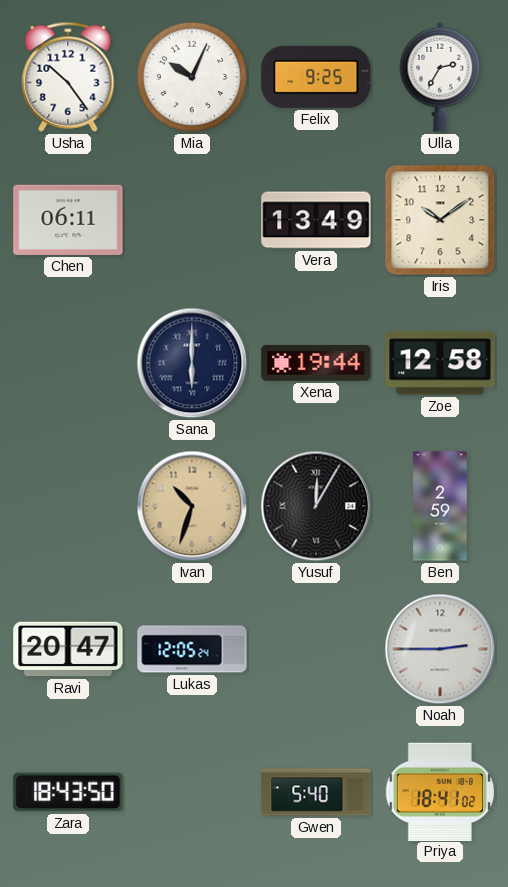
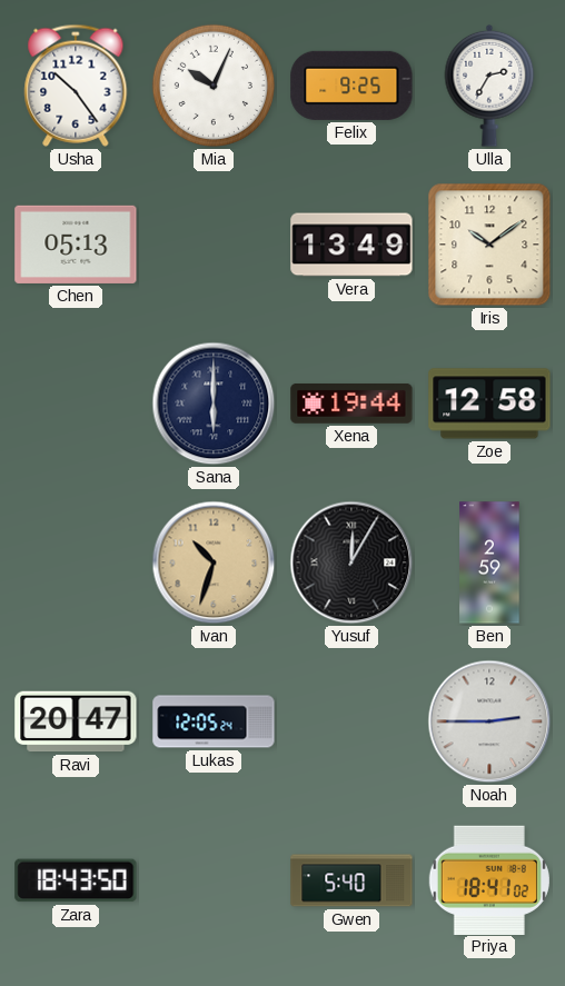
Chen: 06:11 -> 05:13
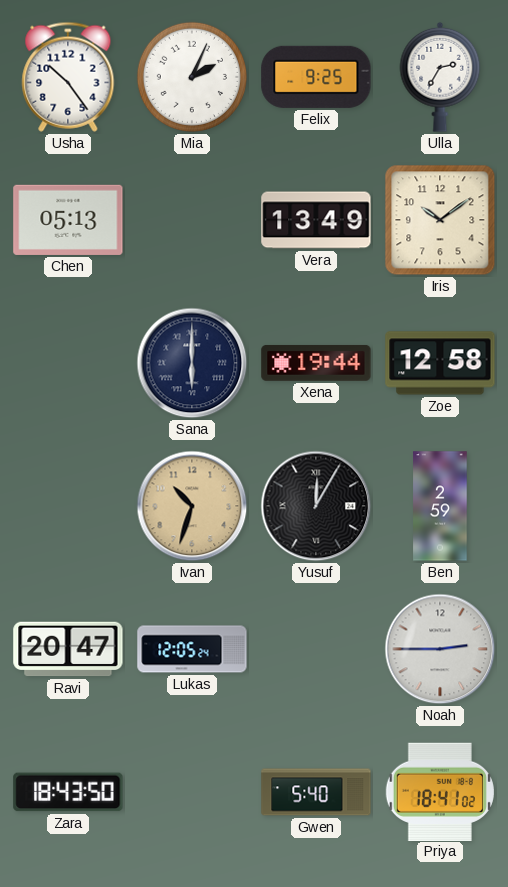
Mia: 10:04 -> 2:04
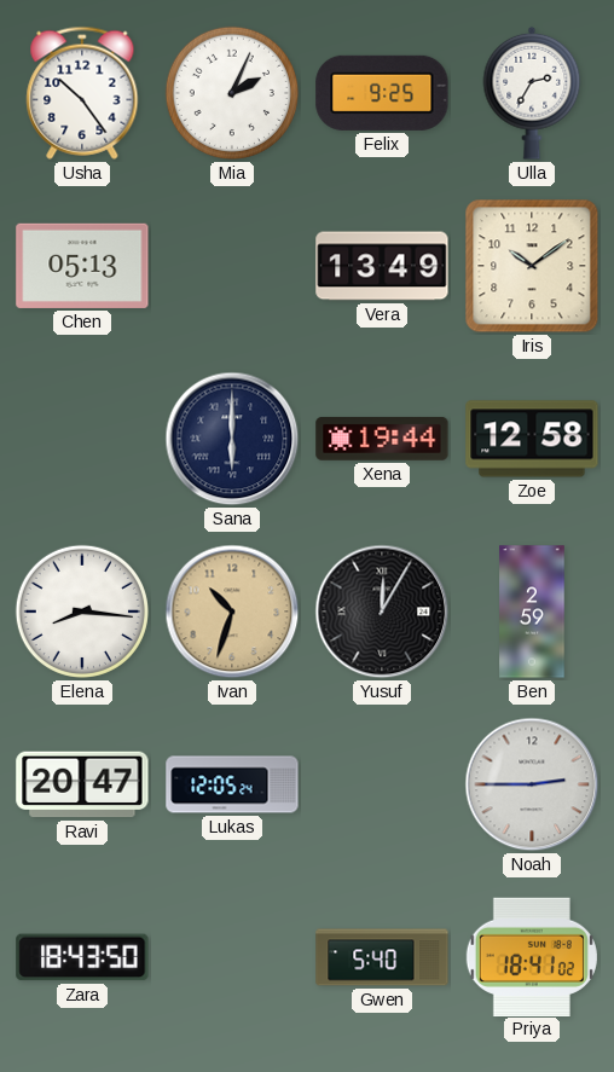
Elena: none -> 8:16
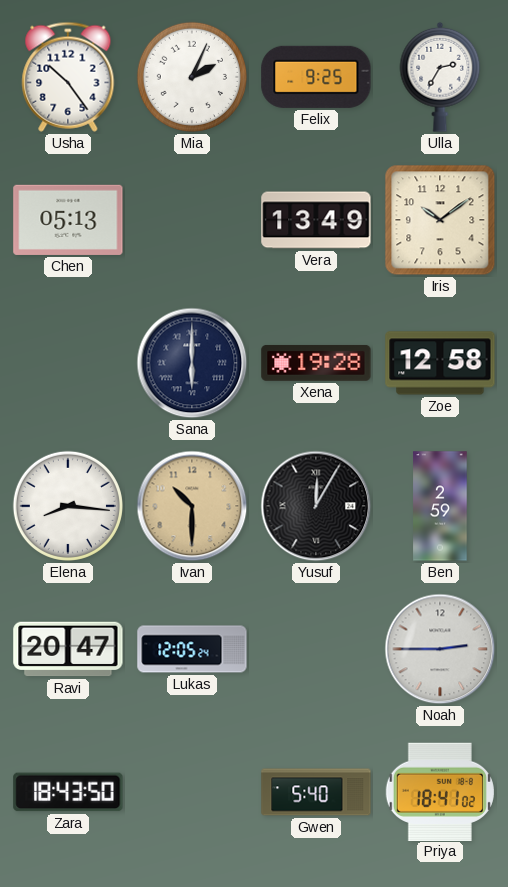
Xena: 19:44 -> 19:28
Ivan: 10:33 -> 10:30
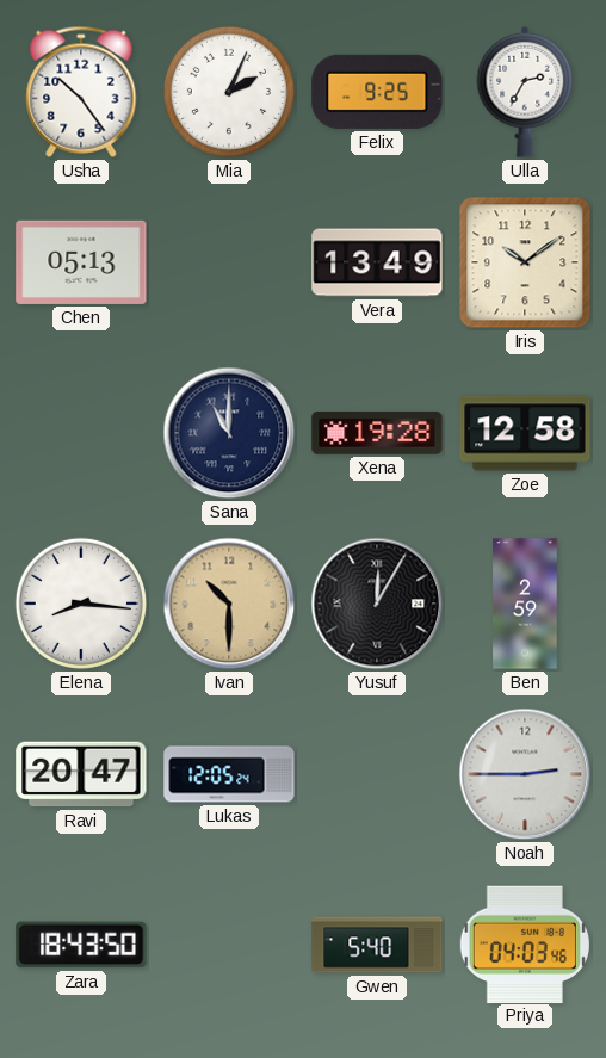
Sana: 6:00 -> 11:00
Priya: 18:41 -> 04:03
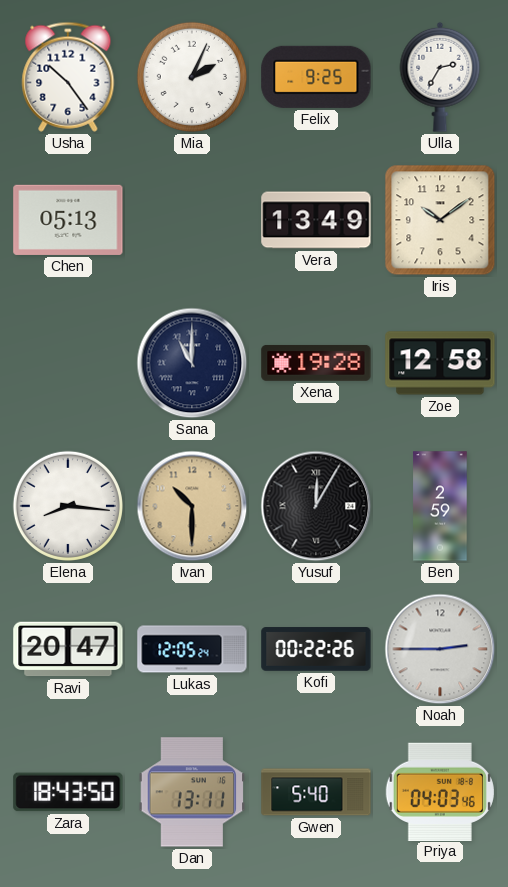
Kofi: none -> 00:22
Dan: none -> 13:11
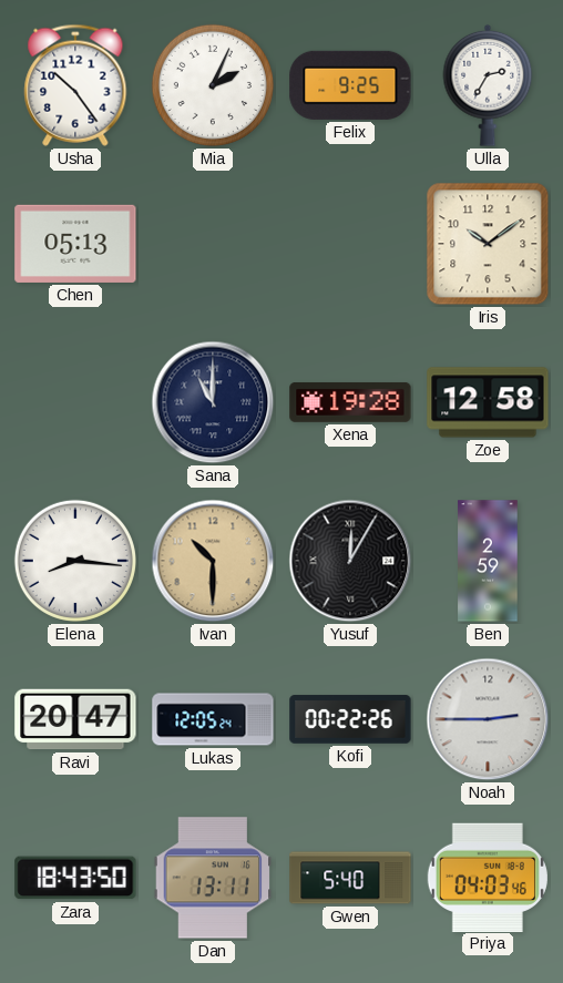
Vera: 13:49 -> none
